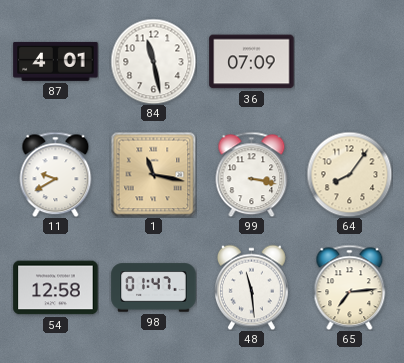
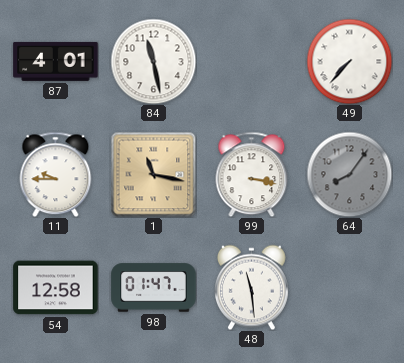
36: 07:09 -> none
49: none -> 7:37
11: 9:40 -> 9:45
64 dial: cream -> grey
65: 7:14 -> none
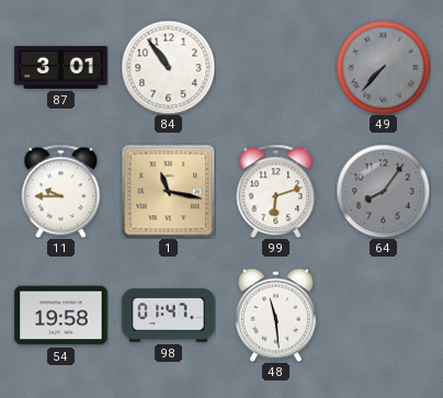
87: 4:01 -> 3:01
84: 11:28 -> 10:54
49 dial: white -> grey
99: 3:17 -> 6:12
54: 12:58 -> 19:58
